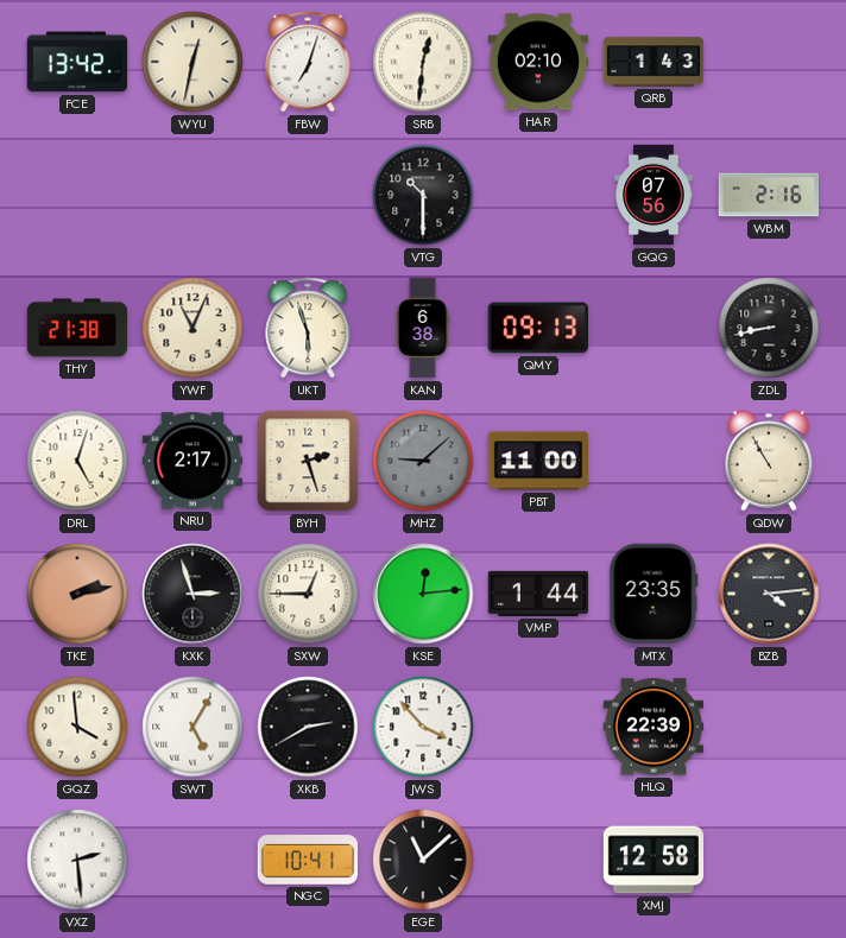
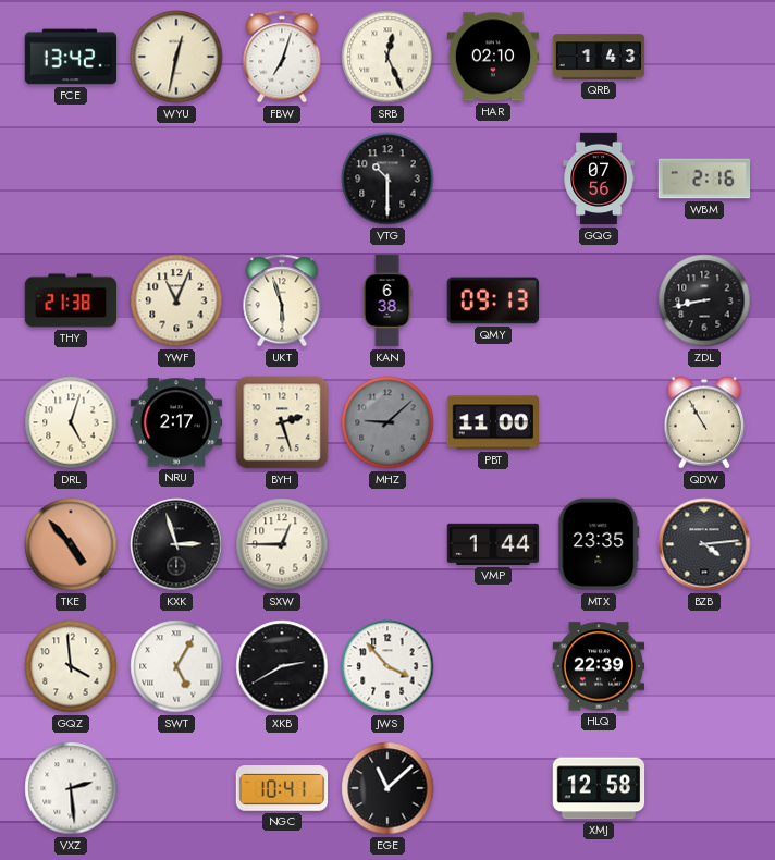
SRB: 12:31 -> 12:26
TKE: 2:13 -> 4:53
KSE: 12:14 -> none
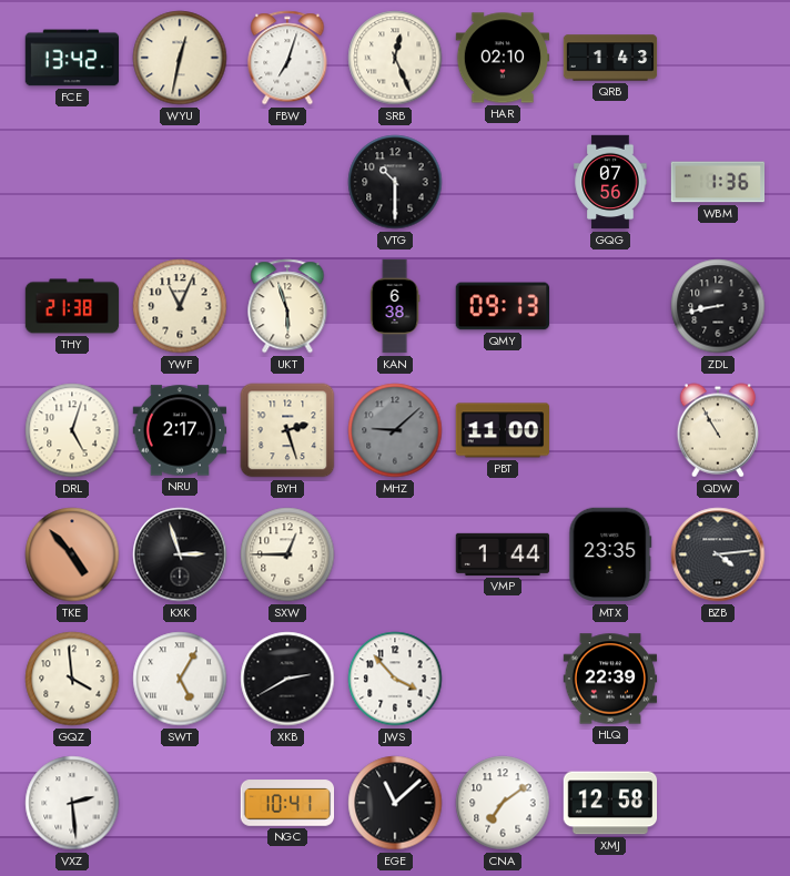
WBM: 2:16 -> 1:36
CNA: none -> 7:09
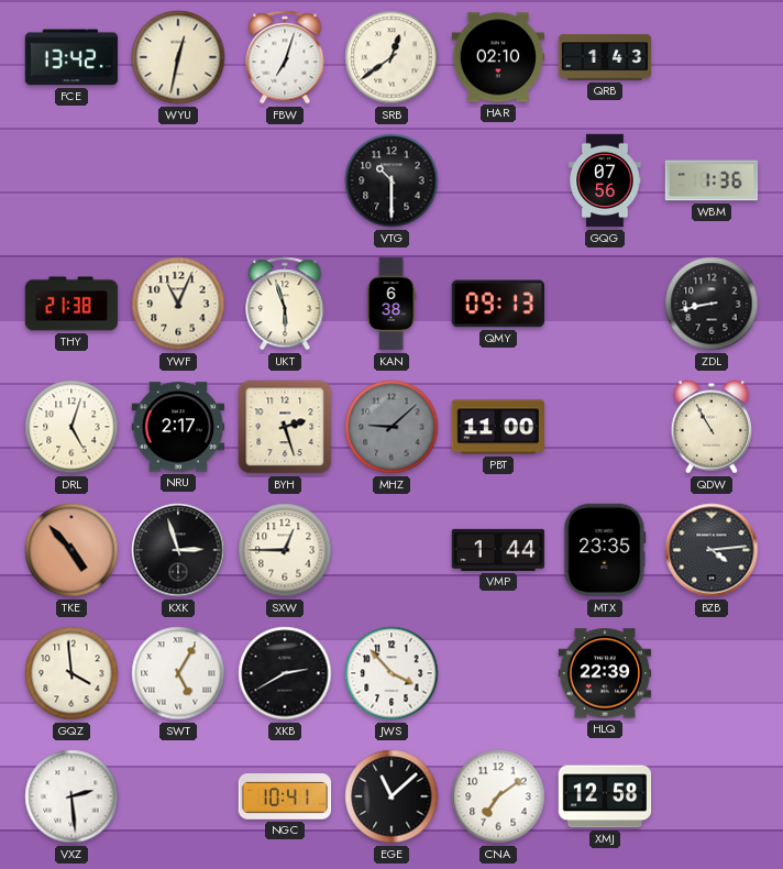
SRB: 12:26 -> 12:39
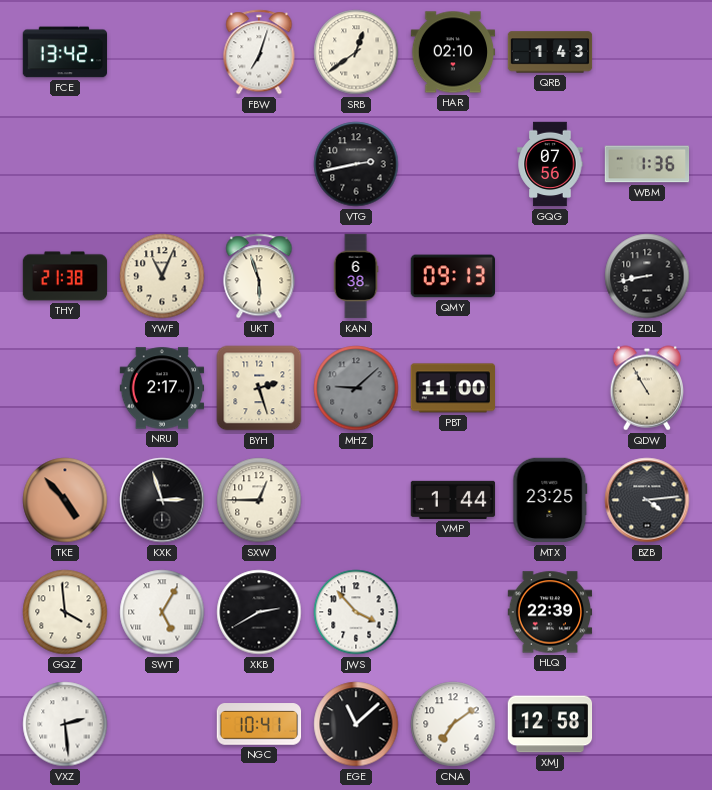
WYU: 12:32 -> none
VTG: 10:30 -> 2:43
DRL: 5:03 -> none
MTX: 23:35 -> 23:25
